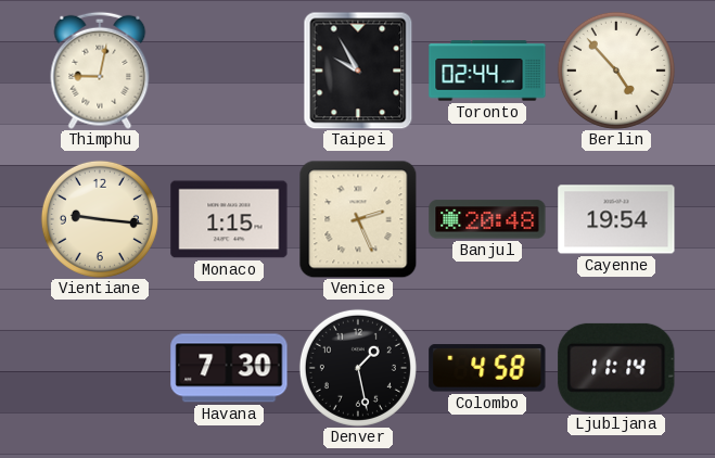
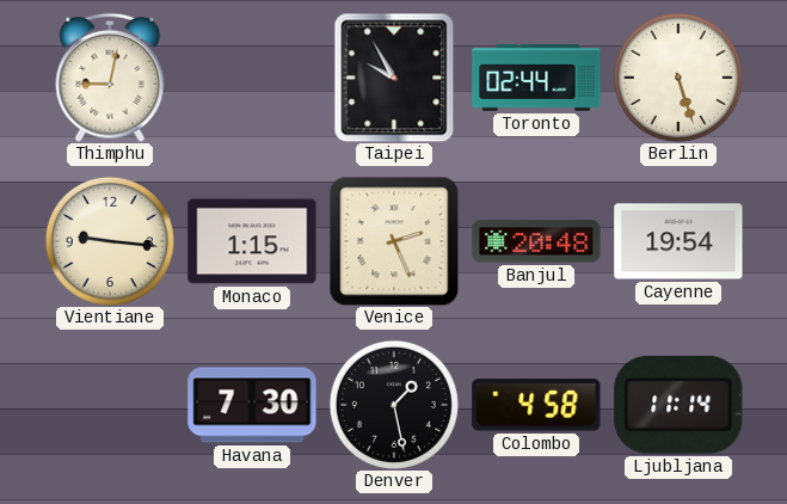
Berlin: 4:53 -> 5:27
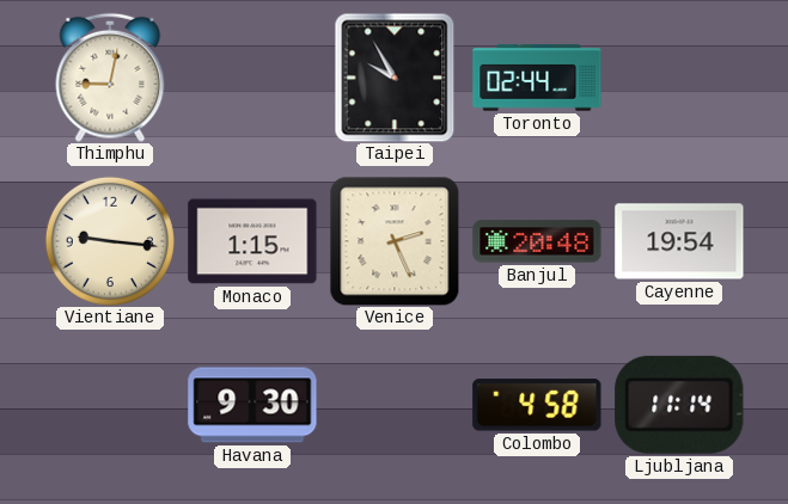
Berlin: 5:27 -> none
Havana: 7:30 -> 9:30
Denver: 1:28 -> none
